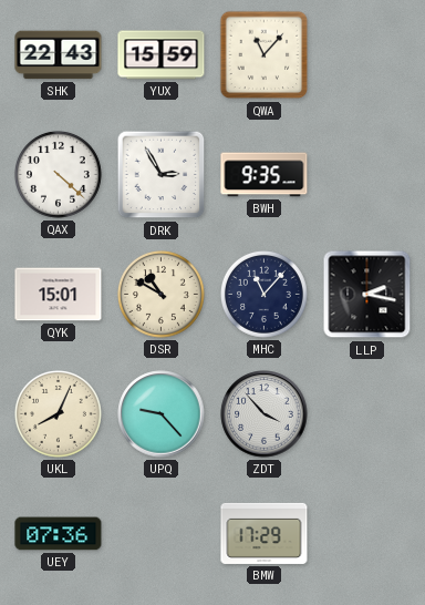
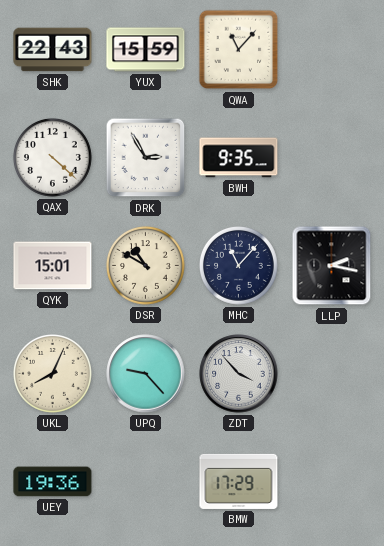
UEY: 07:36 -> 19:36
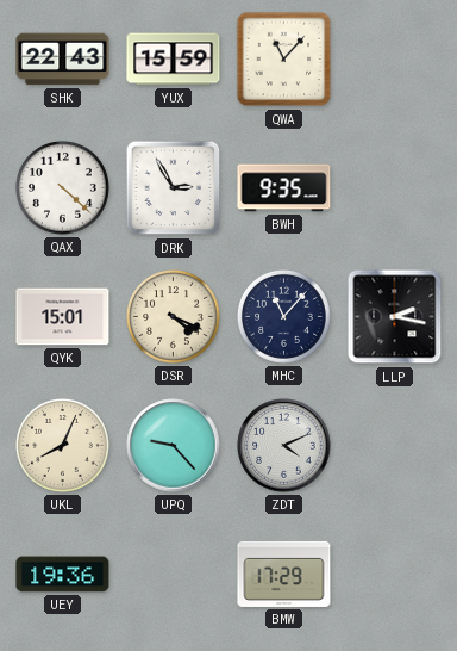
DSR: 10:50 -> 4:19
ZDT: 3:53 -> 4:11
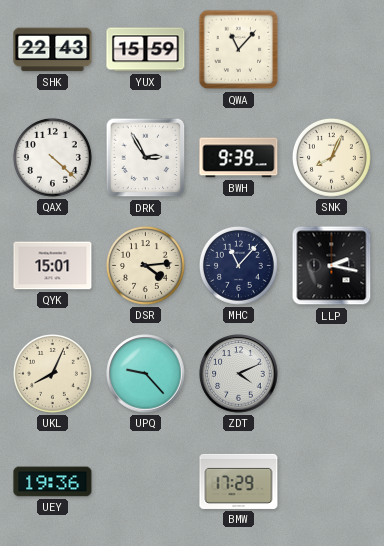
BWH: 9:35 -> 9:39
SNK: none -> 8:04
DSR: 4:19 -> 4:14
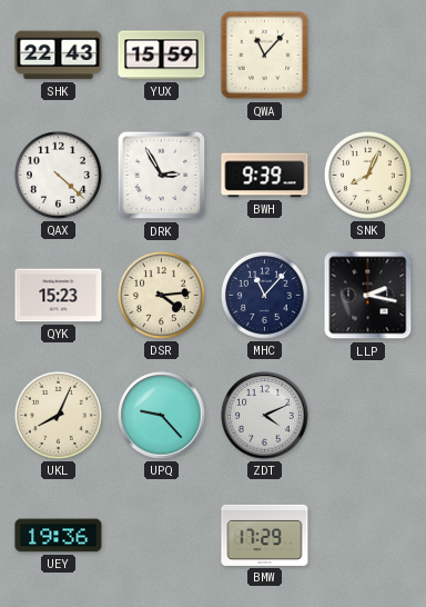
QYK: 15:01 -> 15:23
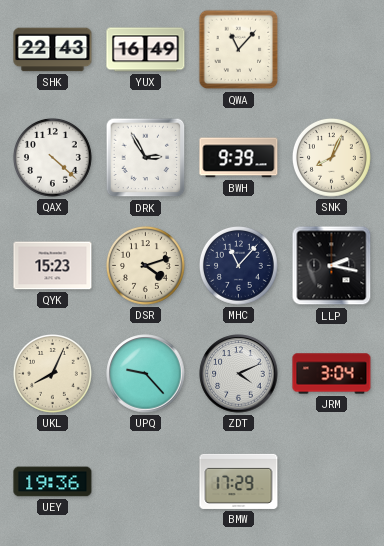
YUX: 15:59 -> 16:49
DSR: 4:14 -> 4:12
JRM: none -> 3:04
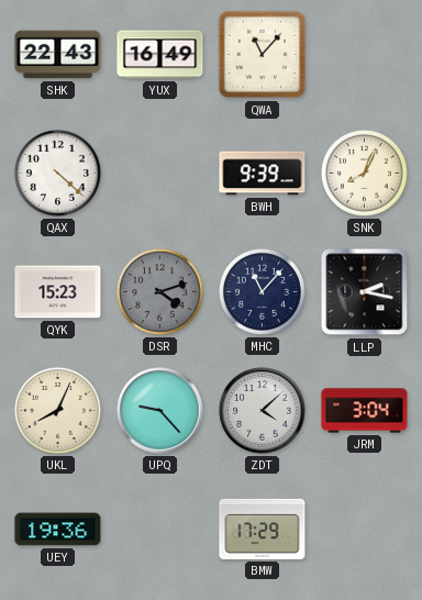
DRK: 2:55 -> none
DSR dial: cream -> grey
ZDT: 4:11 -> 4:08
